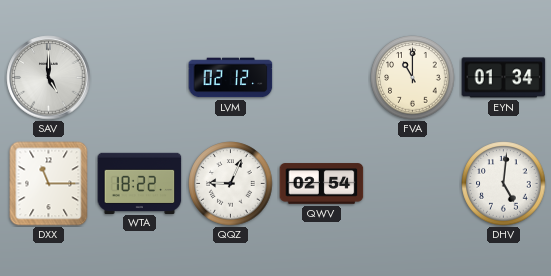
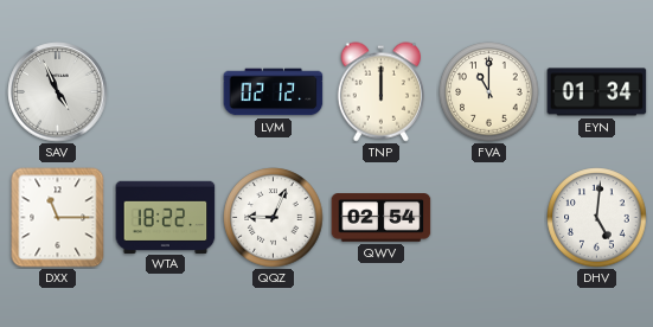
SAV: 5:00 -> 4:56
TNP: none -> 12:00
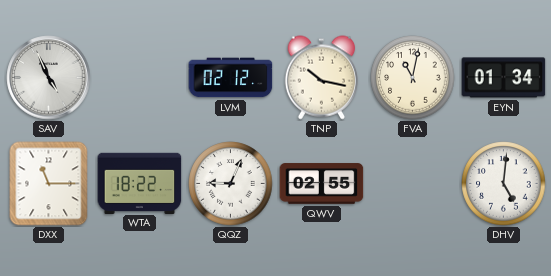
TNP: 12:00 -> 10:17
FVA: 11:00 -> 11:02
QWV: 02:54 -> 02:55
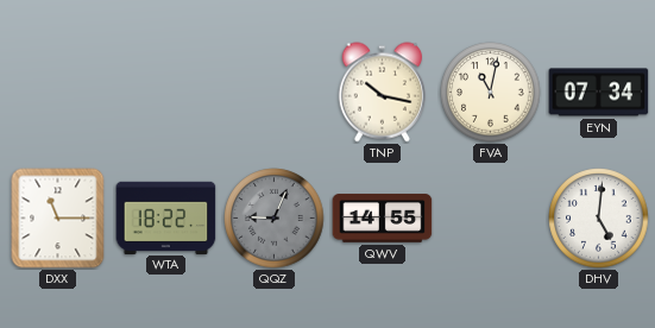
SAV: 4:56 -> none
LVM: 02:12 -> none
EYN: 01:34 -> 07:34
QQZ dial: white -> grey
QWV: 02:55 -> 14:55
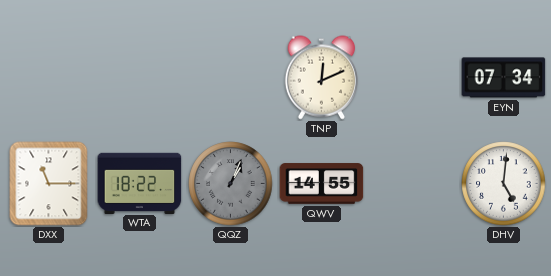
TNP: 10:17 -> 12:11
FVA: 11:02 -> none
QQZ: 9:04 -> 1:04
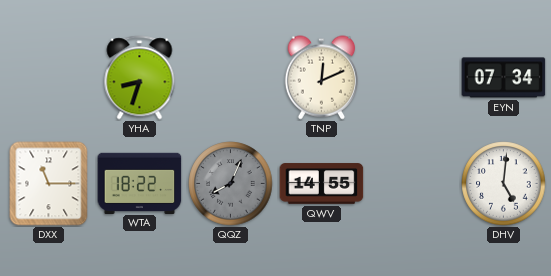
YHA: none -> 8:33
QQZ: 1:04 -> 8:04
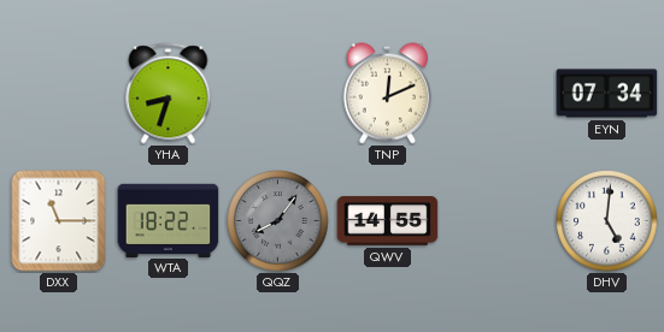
QQZ: 8:04 -> 8:06
